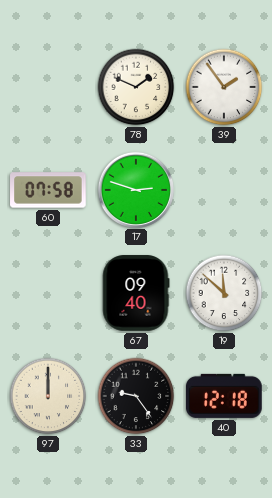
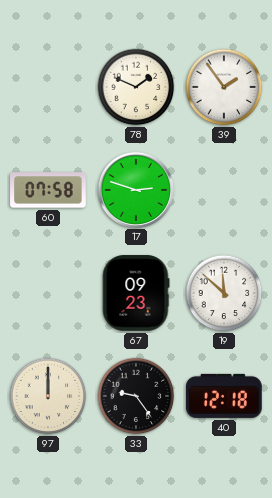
67: 09:40 -> 09:23
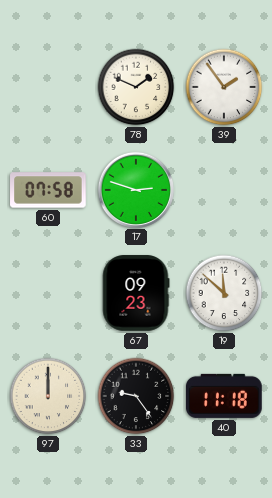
40: 12:18 -> 11:18
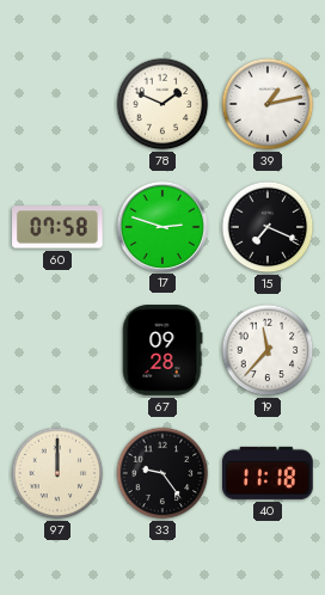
39: 1:54 -> 1:13
15: none -> 7:19
67: 09:23 -> 09:28
19: 11:52 -> 11:37
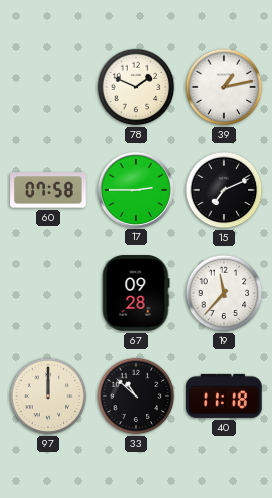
17: 2:48 -> 2:45
15: 7:19 -> 7:11
33: 9:24 -> 10:52
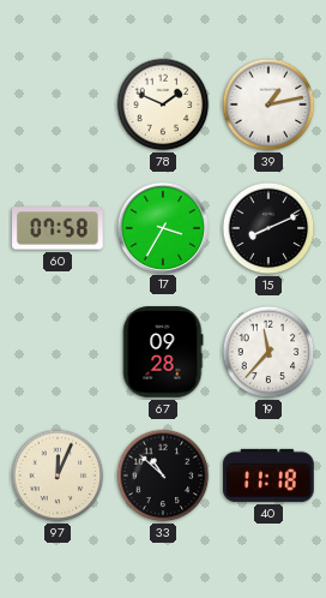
17: 2:45 -> 3:35
15: 7:11 -> 8:11
97: 12:00 -> 12:04
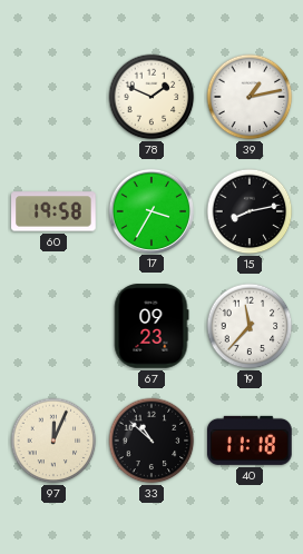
60: 07:58 -> 19:58
15: 8:11 -> 8:13
67: 09:28 -> 09:23
